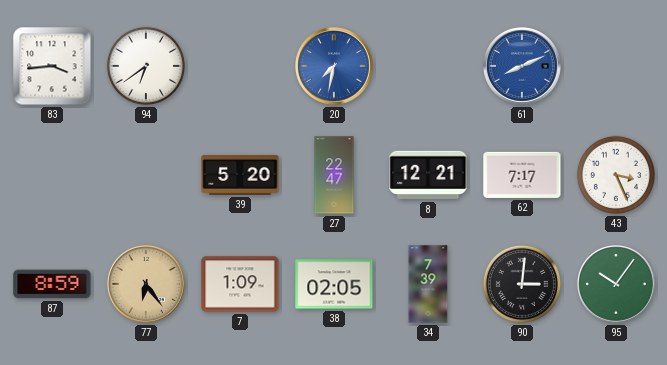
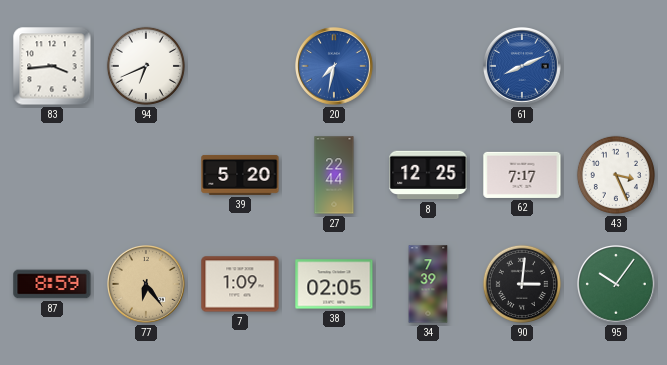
94: 6:39 -> 6:41
27: 22:47 -> 22:44
8: 12:21 -> 12:25
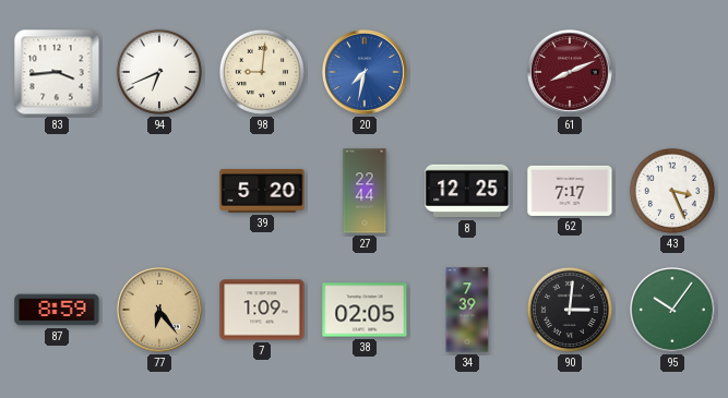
98: none -> 9:01
61 dial: blue -> burgundy
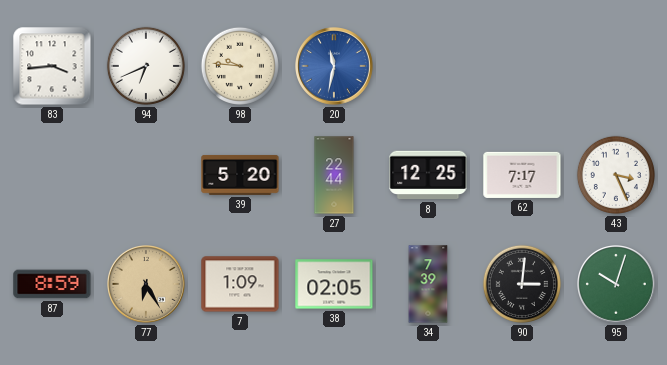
98: 9:01 -> 9:46
20: 7:32 -> 11:32
61: 8:11 -> none
77: 6:24 -> 6:25
95: 10:06 -> 10:03
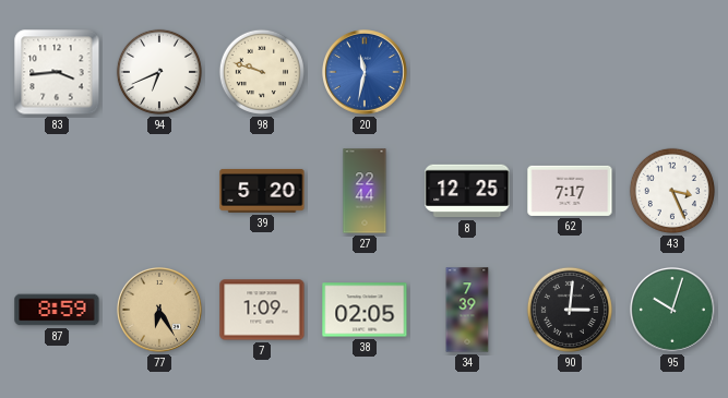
98: 9:46 -> 9:48
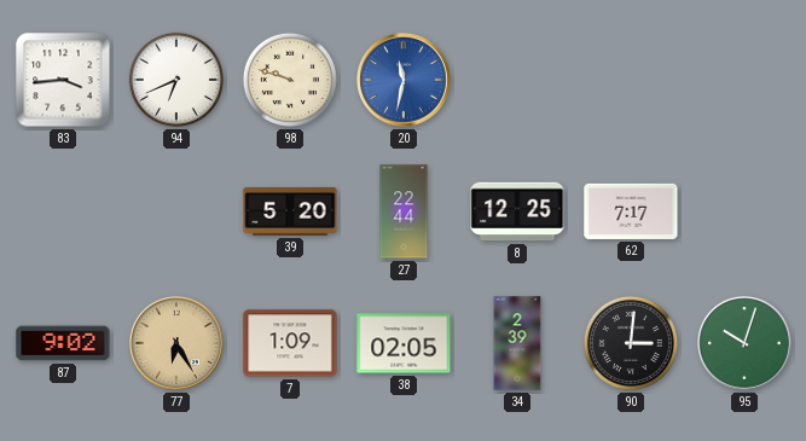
43: 3:26 -> none
87: 8:59 -> 9:02
34: 7:39 -> 2:39
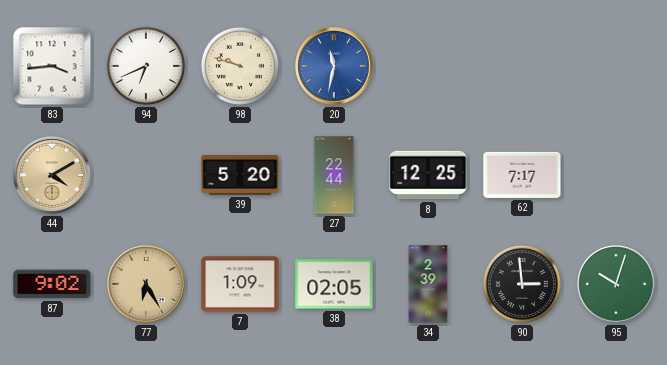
44: none -> 4:10
90: 3:01 -> 2:59
